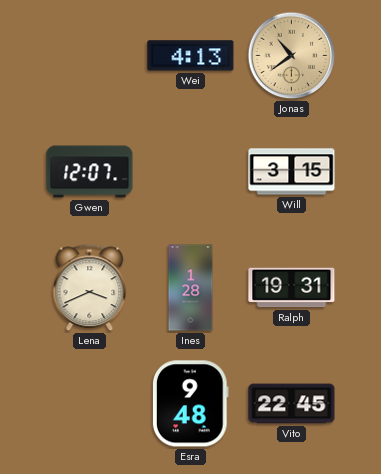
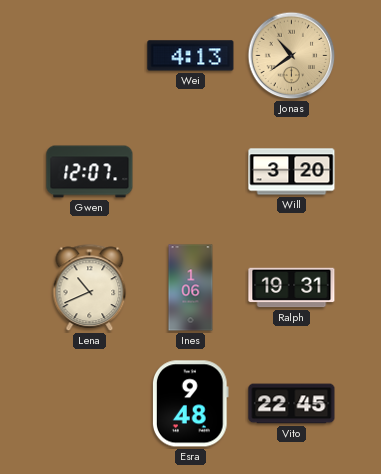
Will: 3:15 -> 3:20
Lena: 3:41 -> 10:41
Ines: 1:28 -> 1:06
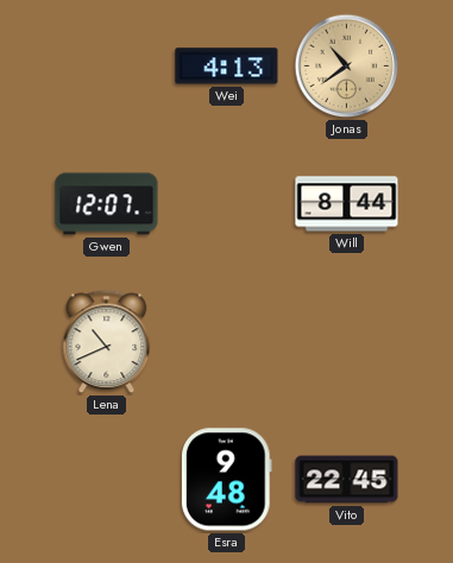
Will: 3:20 -> 8:44
Ines: 1:06 -> none
Ralph: 19:31 -> none
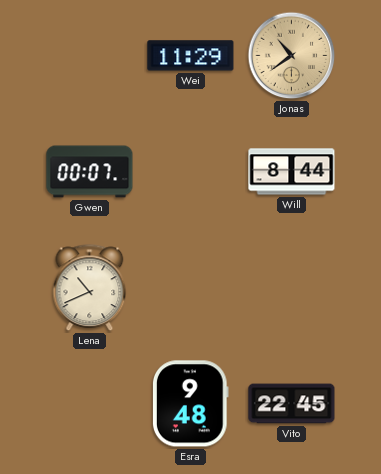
Wei: 4:13 -> 11:29
Gwen: 12:07 -> 00:07
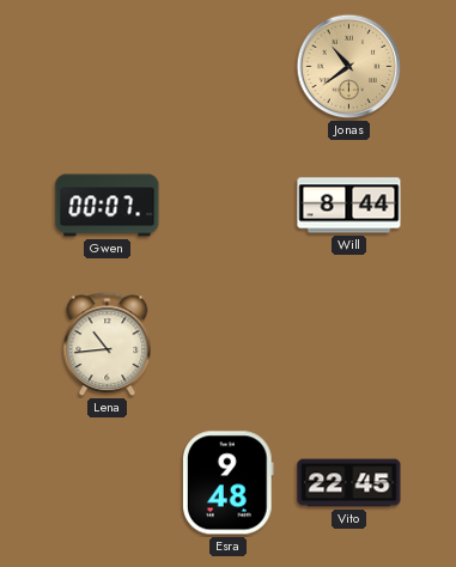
Wei: 11:29 -> none
Lena: 10:41 -> 10:44
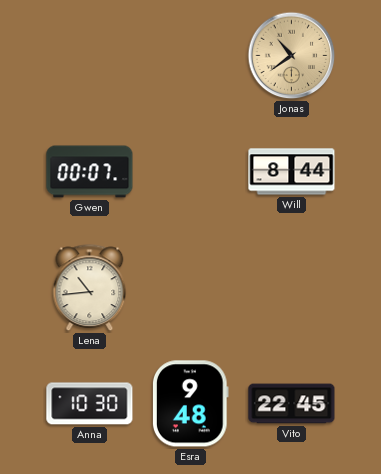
Anna: none -> 10:30
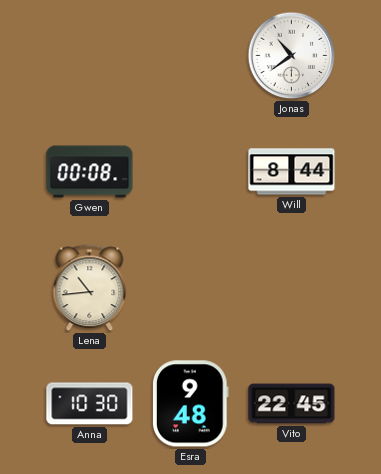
Jonas dial: champagne -> white
Gwen: 00:07 -> 00:08
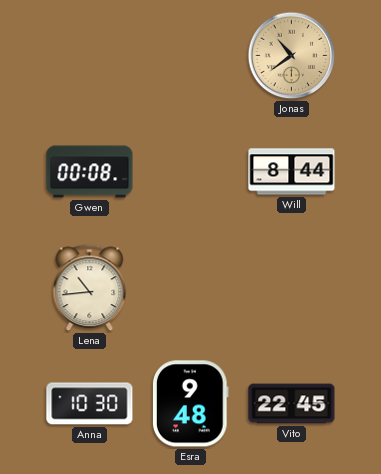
Jonas dial: white -> champagne
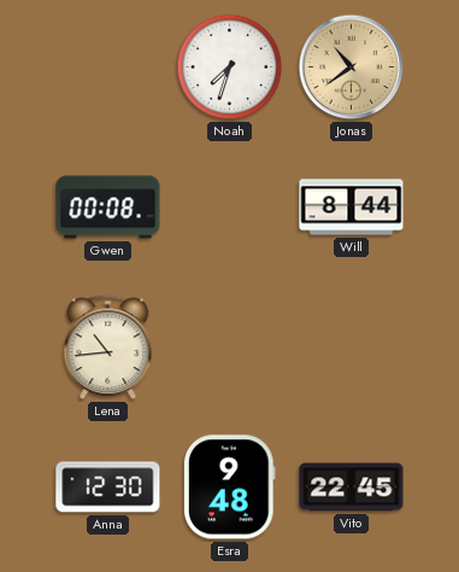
Noah: none -> 7:33
Anna: 10:30 -> 12:30
